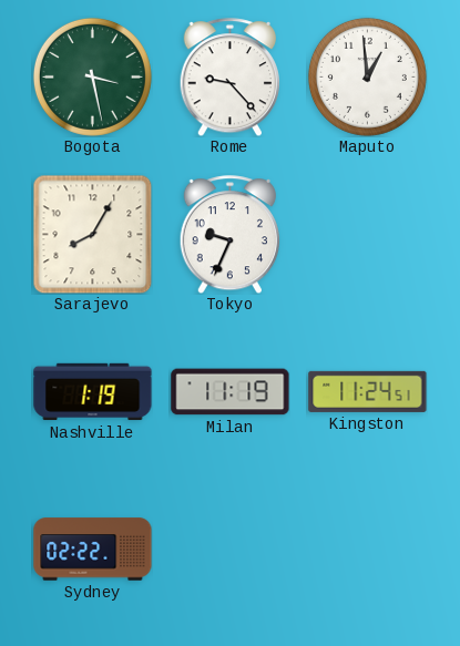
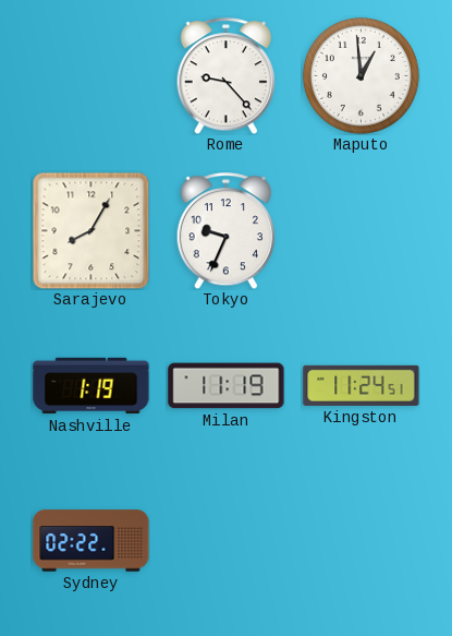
Bogota: 3:28 -> none
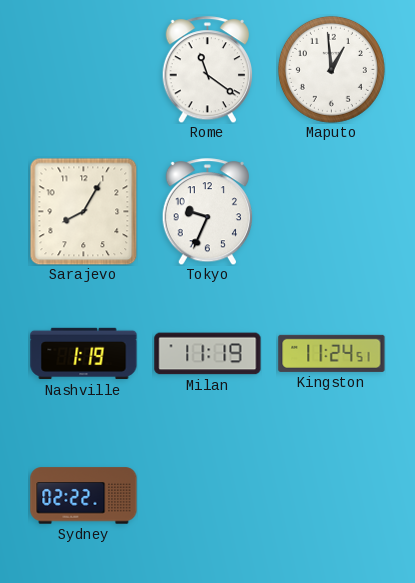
Rome: 9:23 -> 11:21
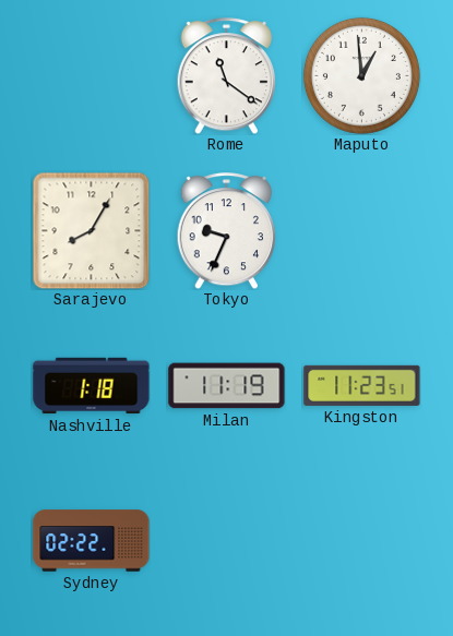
Nashville: 1:19 -> 1:18
Kingston: 11:24 -> 11:23
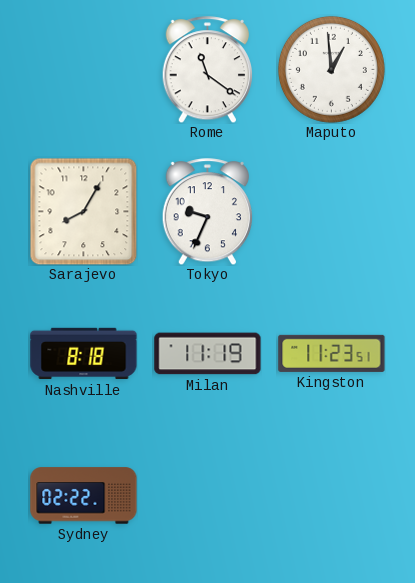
Nashville: 1:18 -> 8:18
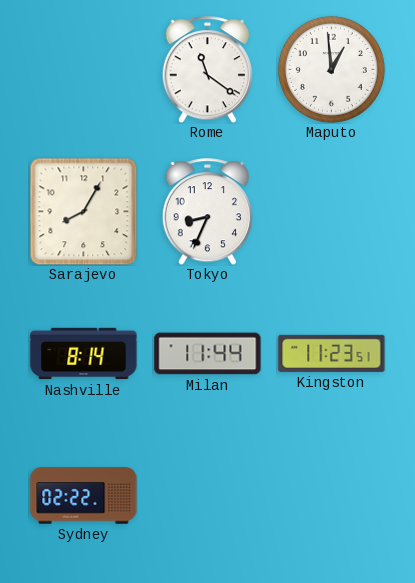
Tokyo: 9:34 -> 8:34
Nashville: 8:18 -> 8:14
Milan: 11:19 -> 11:44
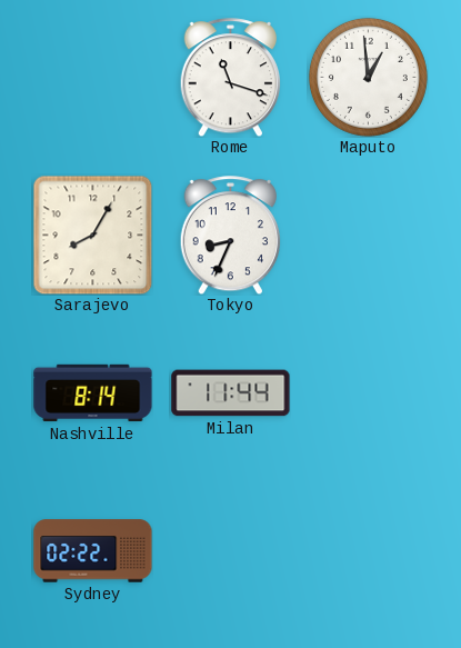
Rome: 11:21 -> 11:18
Kingston: 11:23 -> none
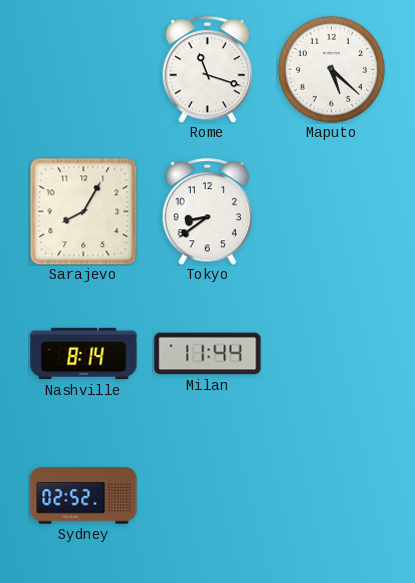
Maputo: 12:59 -> 5:22
Tokyo: 8:34 -> 8:39
Sydney: 02:22 -> 02:52
